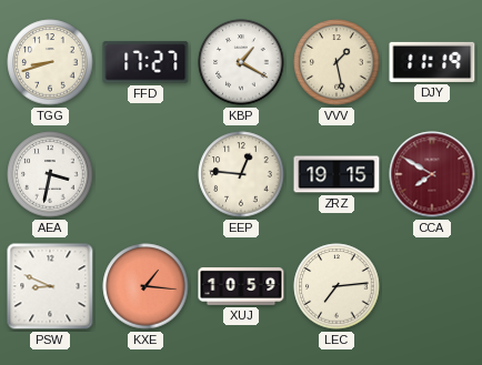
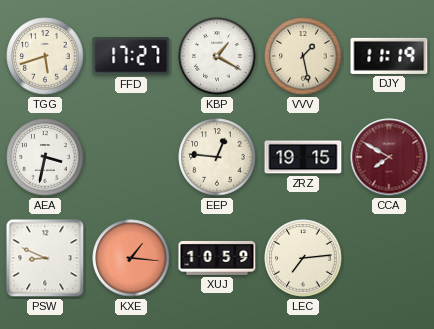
TGG: 8:42 -> 5:42
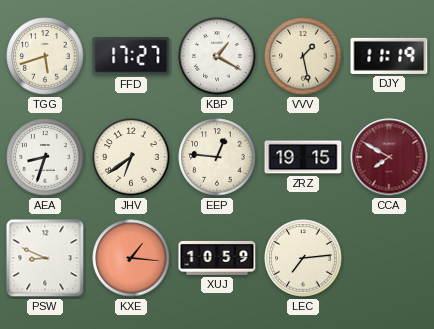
AEA: 3:32 -> 8:33
JHV: none -> 6:39
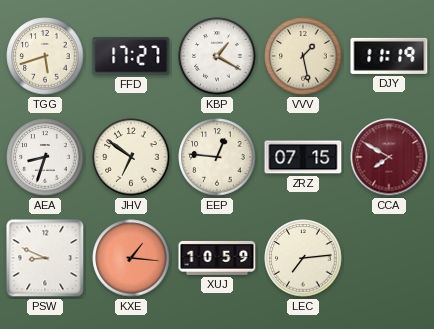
JHV: 6:39 -> 6:51
ZRZ: 19:15 -> 07:15
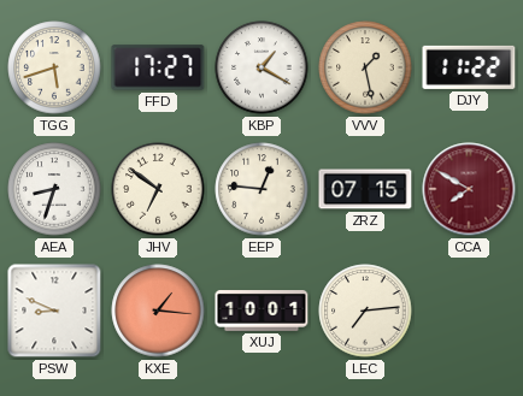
DJY: 11:19 -> 11:22
XUJ: 10:59 -> 10:01
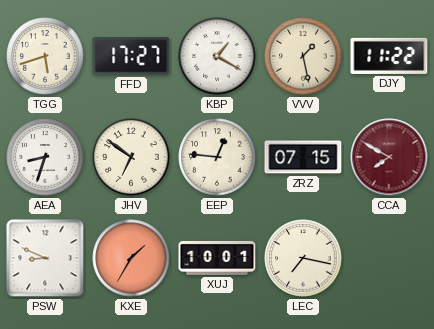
KXE: 1:16 -> 1:35
LEC: 7:14 -> 7:17
